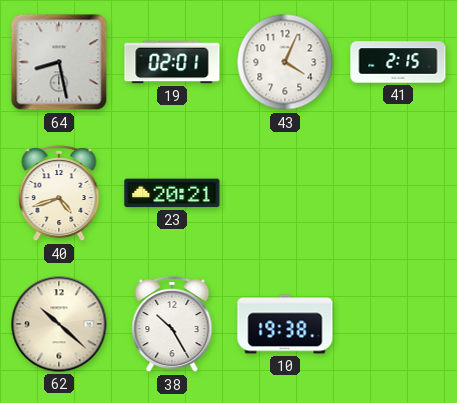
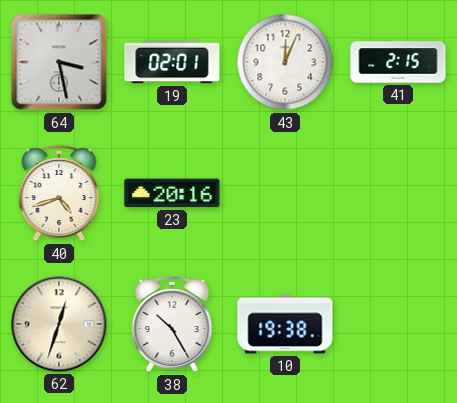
64: 8:28 -> 3:28
43: 4:04 -> 12:04
23: 20:21 -> 20:16
62: 10:22 -> 12:33
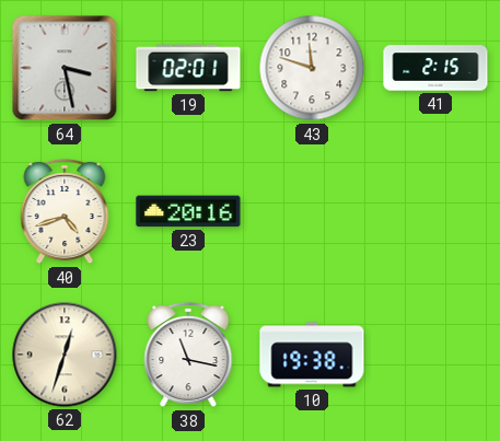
43: 12:04 -> 11:48
38: 10:25 -> 11:17
